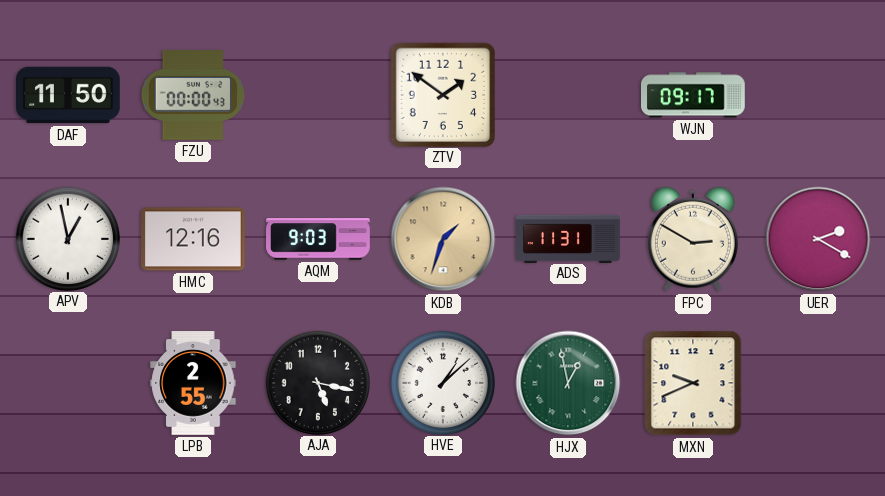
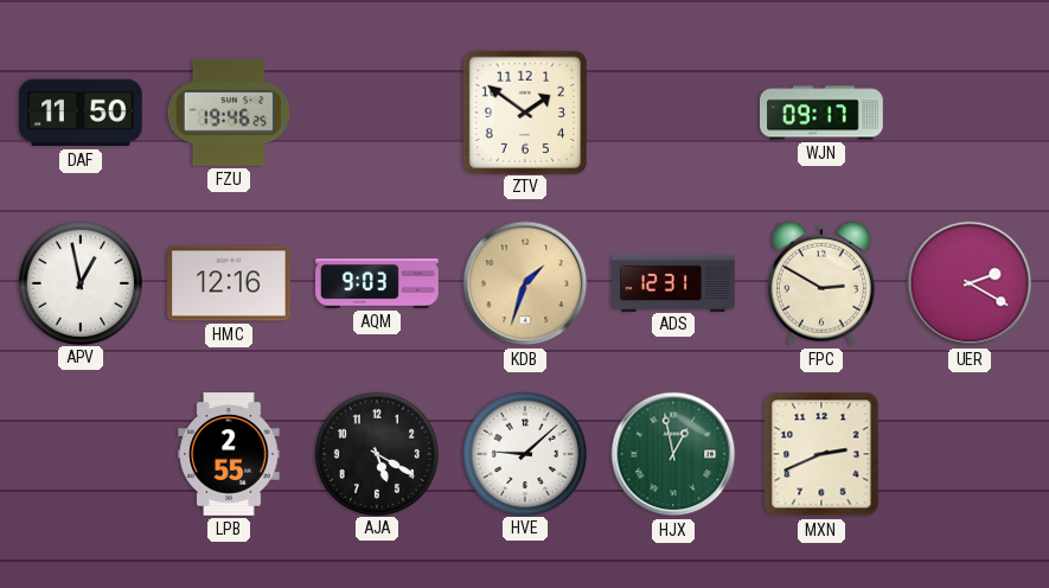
FZU: 00:00 -> 19:46
ADS: 11:31 -> 12:31
AJA: 5:17 -> 5:20
HVE: 1:08 -> 9:08
MXN: 9:41 -> 2:41
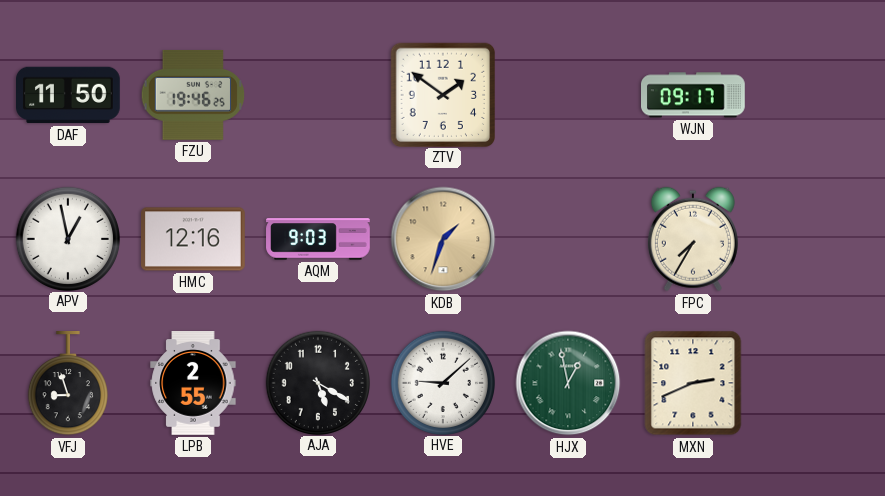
ADS: 12:31 -> none
FPC: 2:50 -> 7:35
UER: 2:20 -> none
VFJ: none -> 8:57
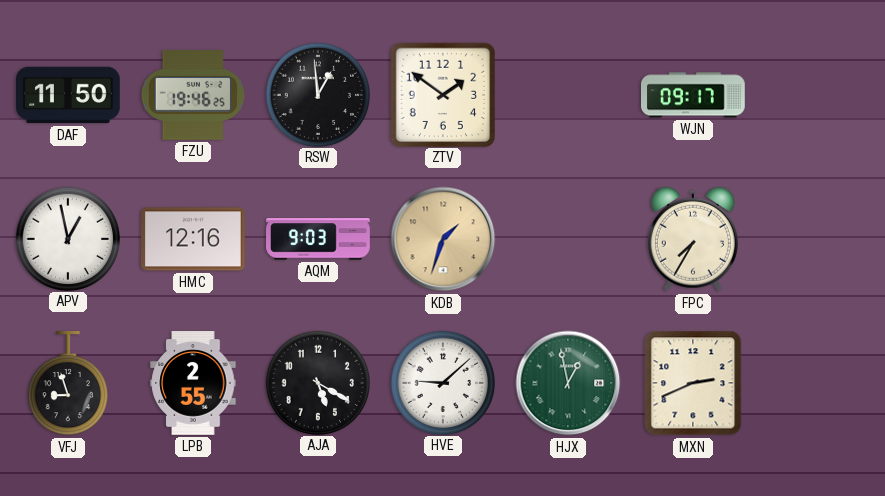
RSW: none -> 12:59
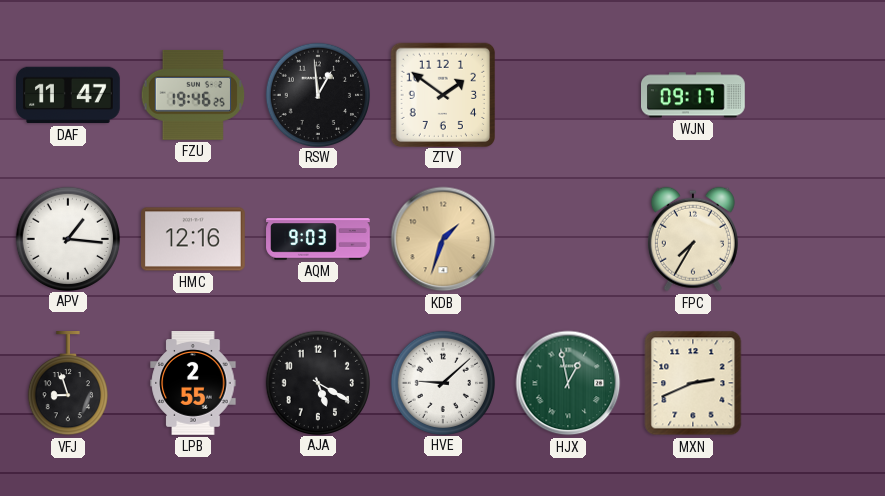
DAF: 11:50 -> 11:47
APV: 12:58 -> 1:16
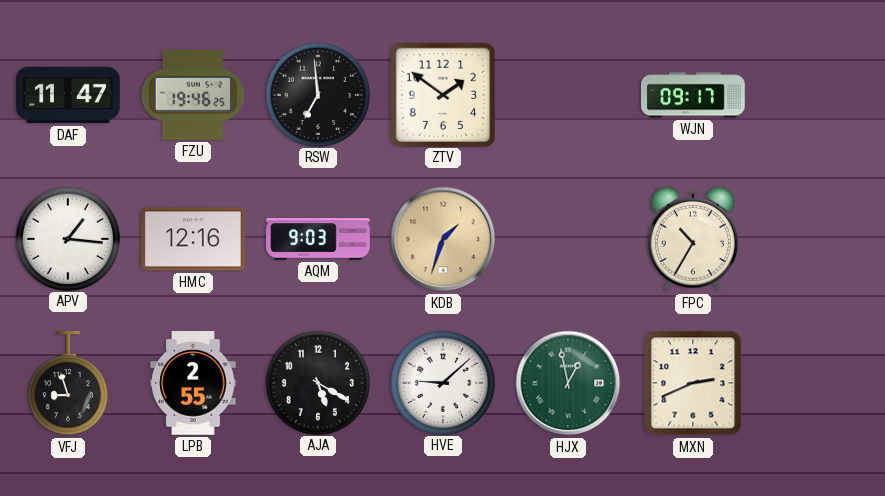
RSW: 12:59 -> 6:59
FPC: 7:35 -> 10:35
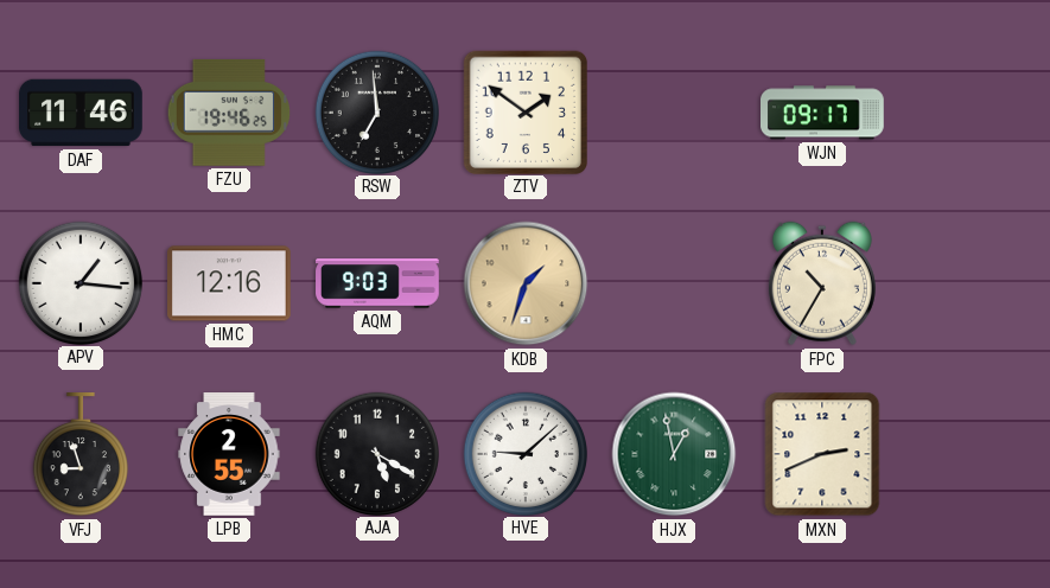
DAF: 11:47 -> 11:46
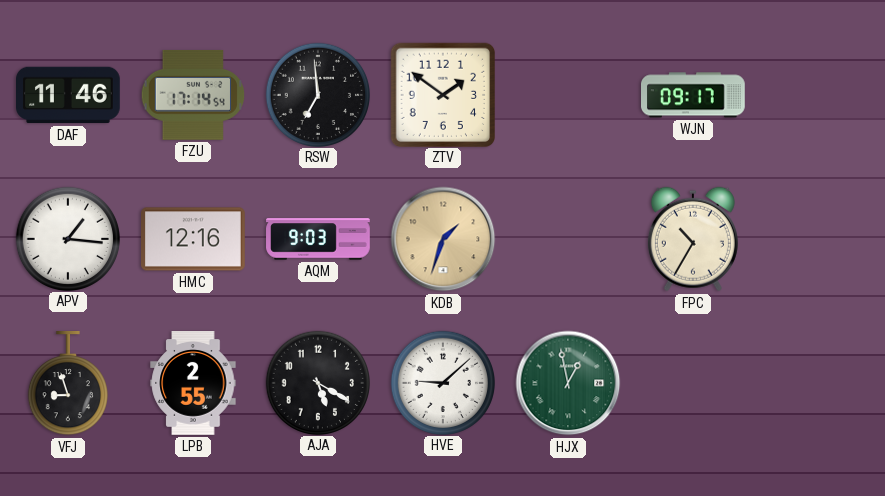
FZU: 19:46 -> 17:14
MXN: 2:41 -> none
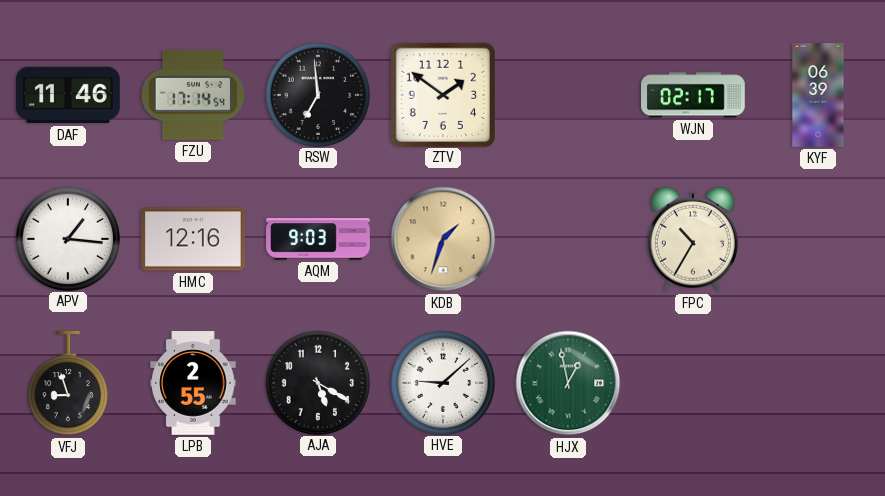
WJN: 09:17 -> 02:17
KYF: none -> 06:39
